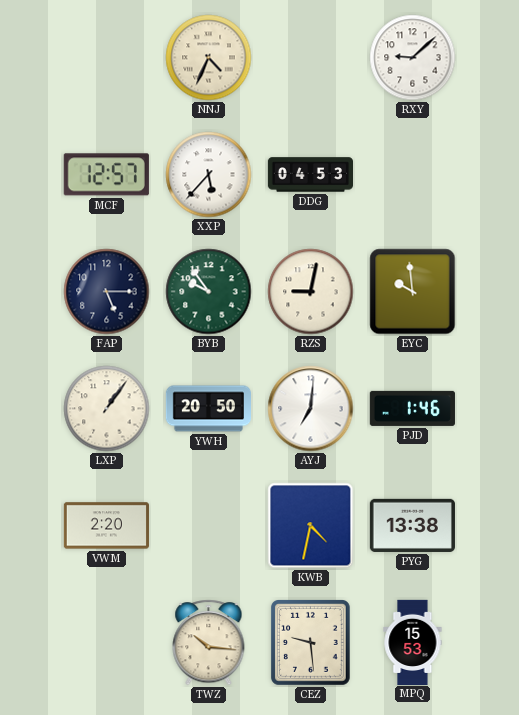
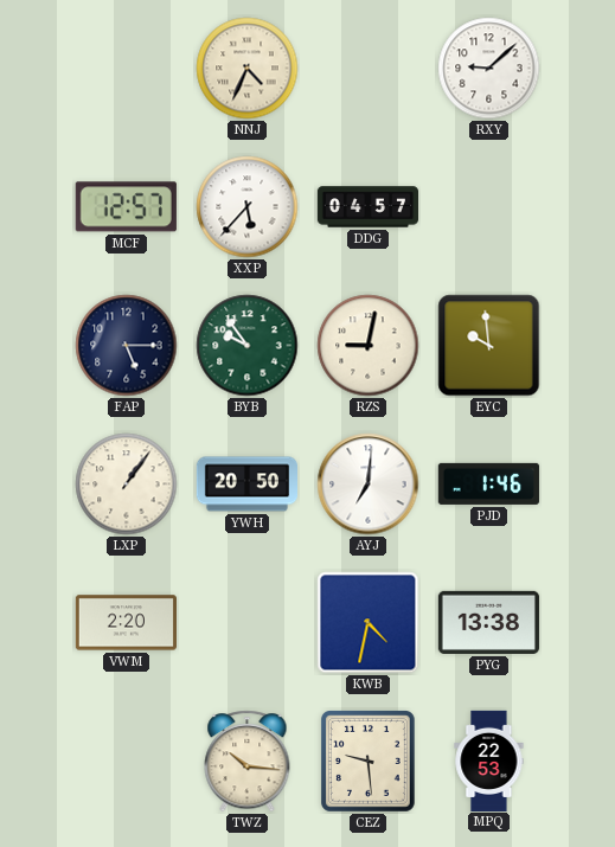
DDG: 04:53 -> 04:57
MPQ: 15:53 -> 22:53
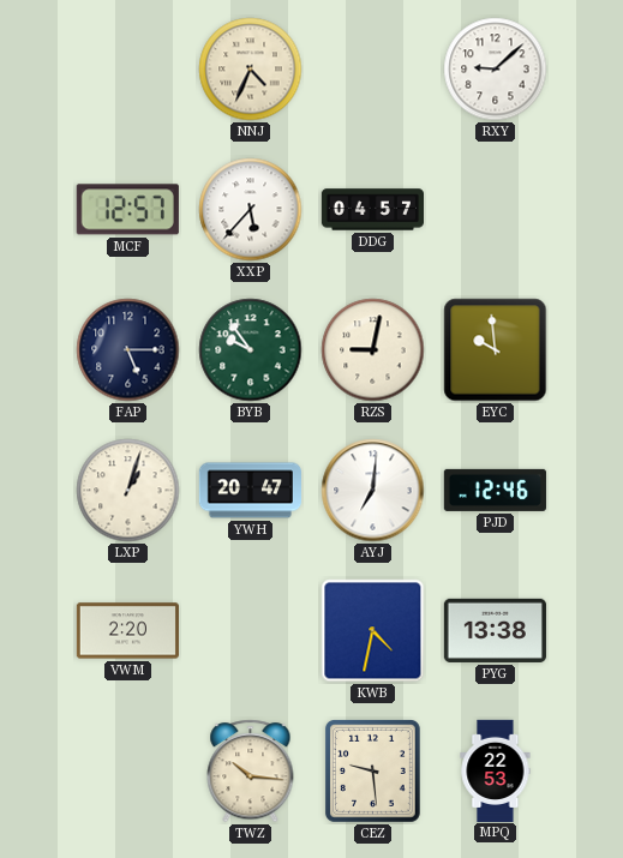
LXP: 1:06 -> 1:03
YWH: 20:50 -> 20:47
PJD: 1:46 -> 12:46
